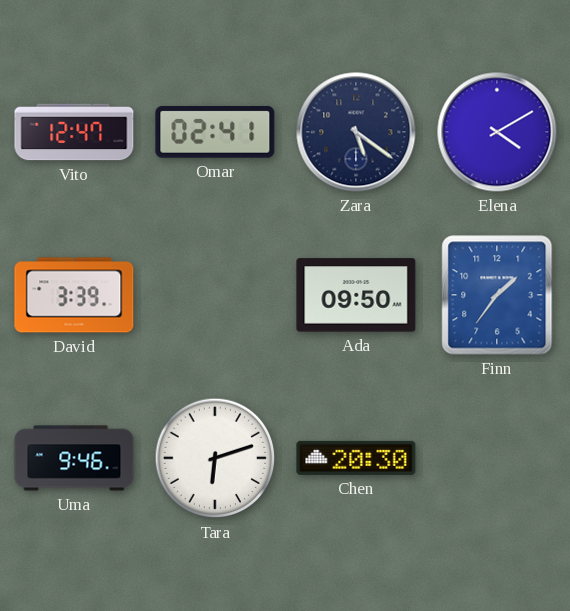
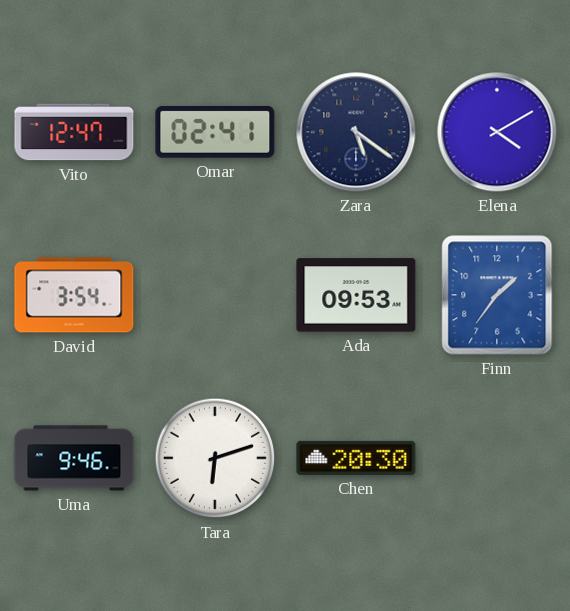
David: 3:39 -> 3:54
Ada: 09:50 -> 09:53
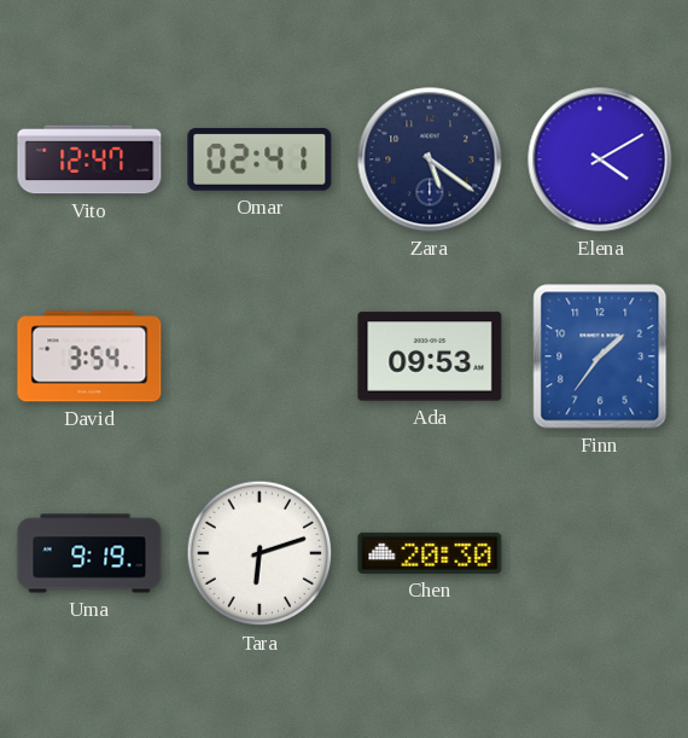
Uma: 9:46 -> 9:19
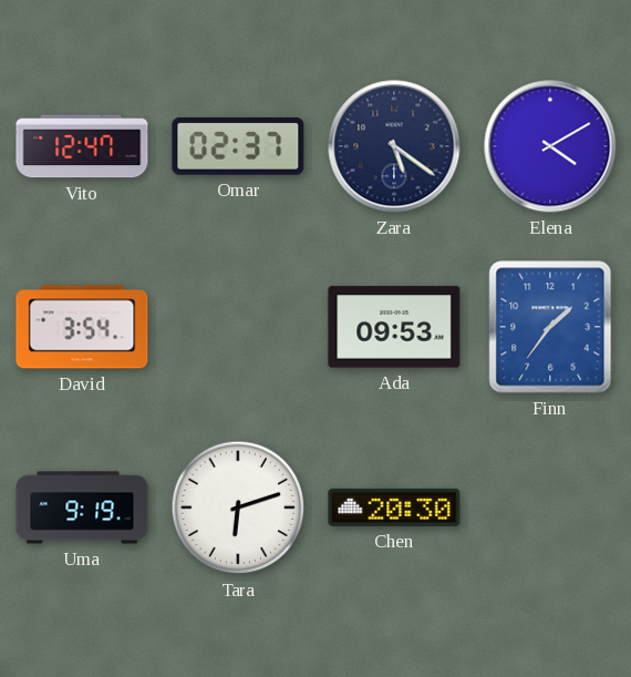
Omar: 02:41 -> 02:37
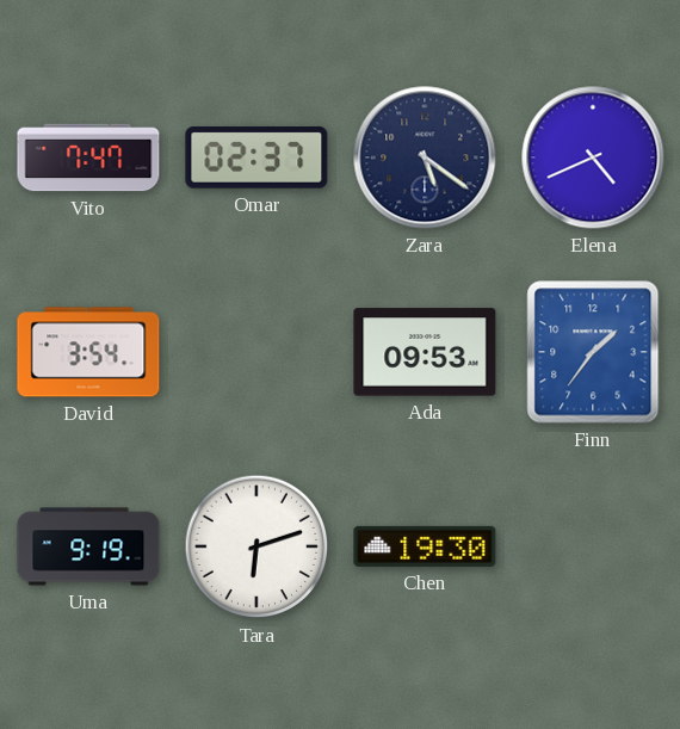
Vito: 12:47 -> 7:47
Elena: 4:10 -> 4:41
Chen: 20:30 -> 19:30
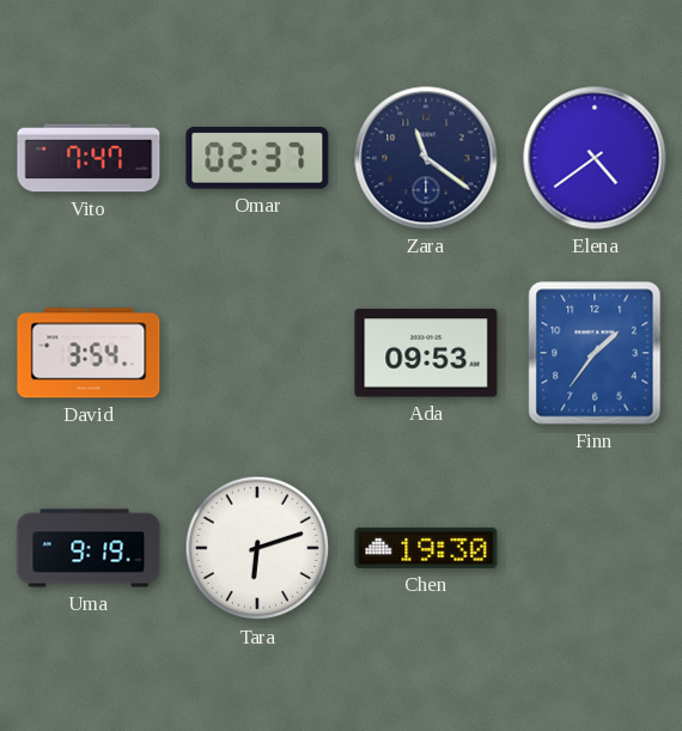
Zara: 5:21 -> 11:21
Elena: 4:41 -> 4:39
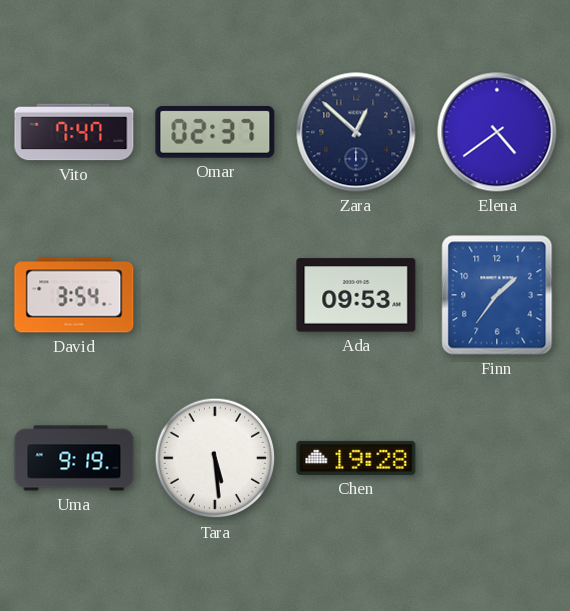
Zara: 11:21 -> 12:52
Tara: 6:12 -> 5:29
Chen: 19:30 -> 19:28
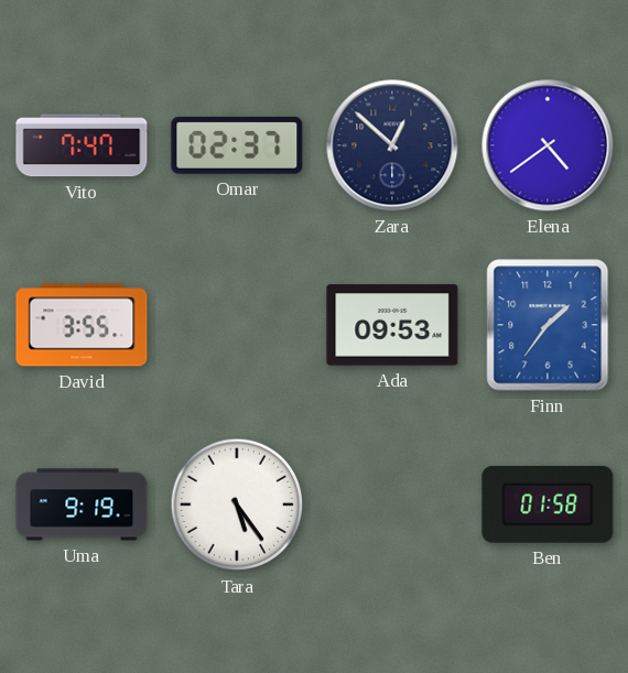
David: 3:54 -> 3:55
Tara: 5:29 -> 5:24
Chen: 19:28 -> none
Ben: none -> 01:58
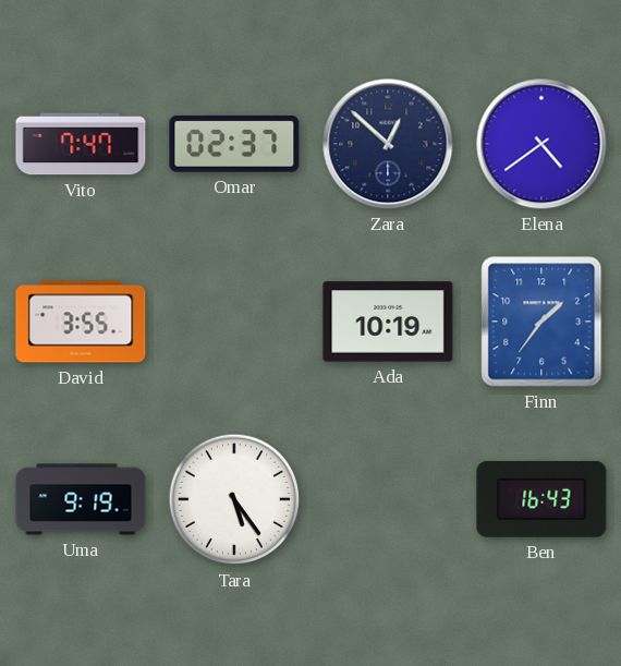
Ada: 09:53 -> 10:19
Ben: 01:58 -> 16:43
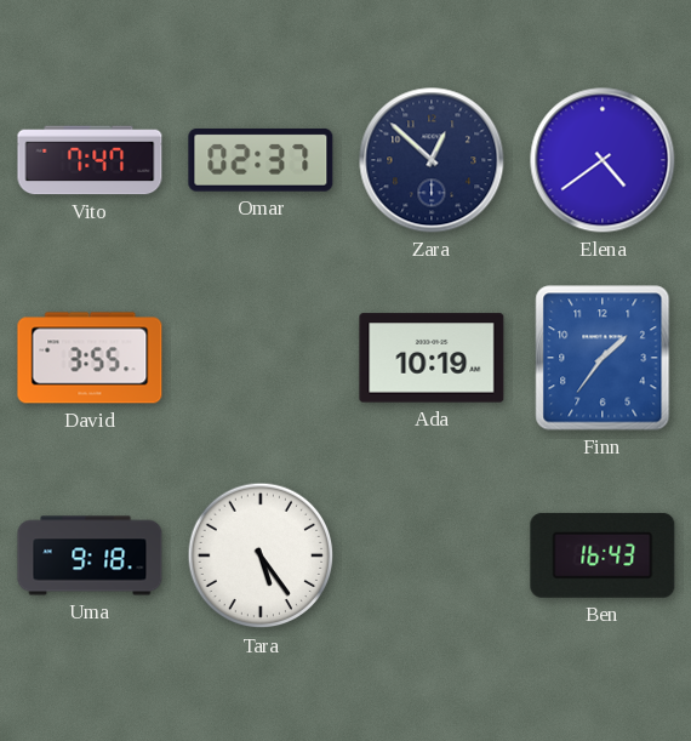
Uma: 9:19 -> 9:18
